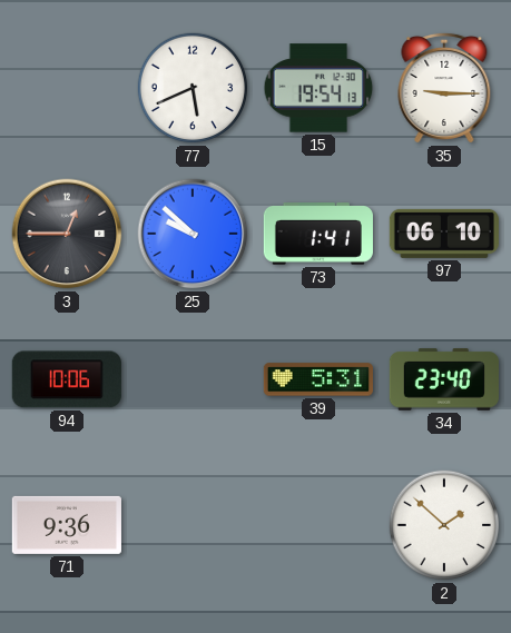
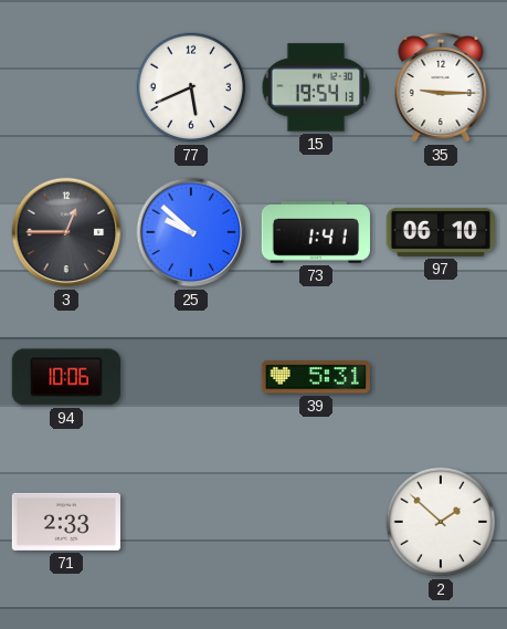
34: 23:40 -> none
71: 9:36 -> 2:33
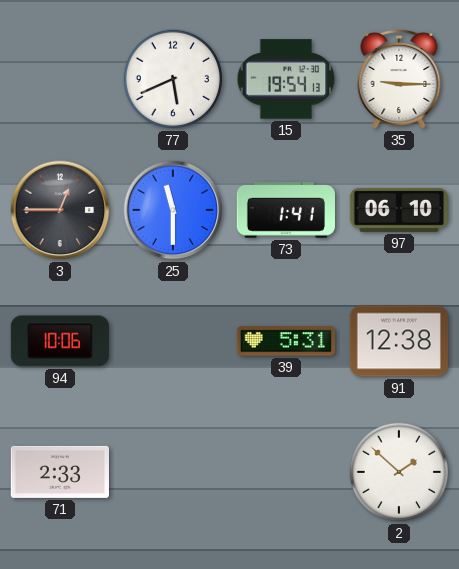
25: 9:52 -> 11:30
91: none -> 12:38
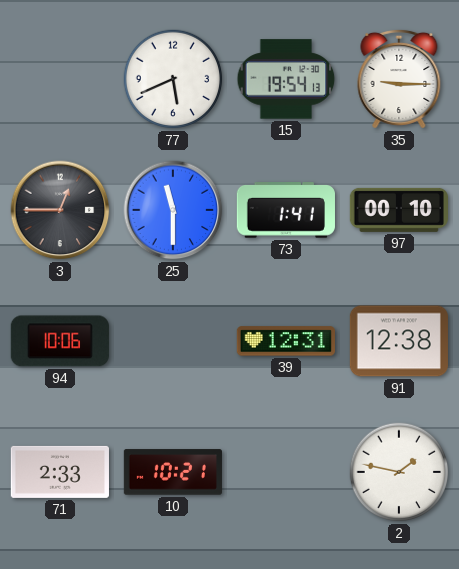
97: 06:10 -> 00:10
39: 5:31 -> 12:31
10: none -> 10:21
2: 1:52 -> 1:47
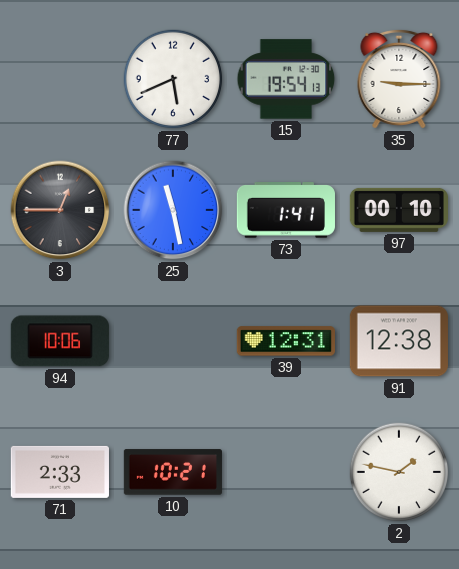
25: 11:30 -> 11:28
